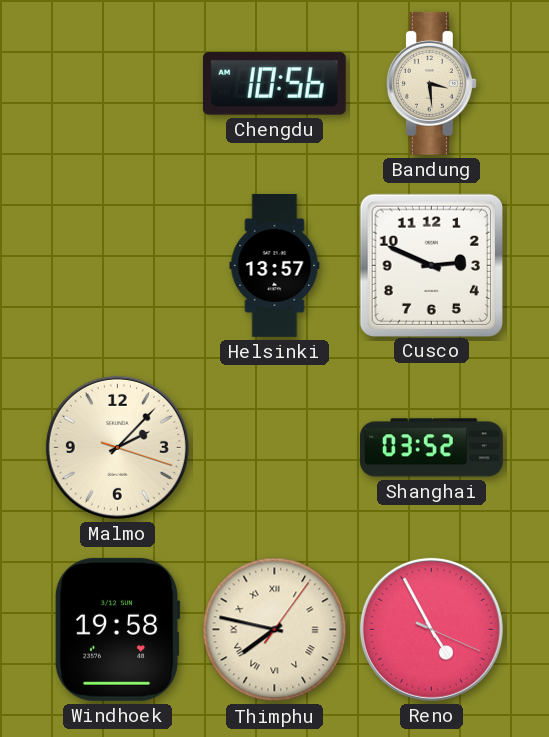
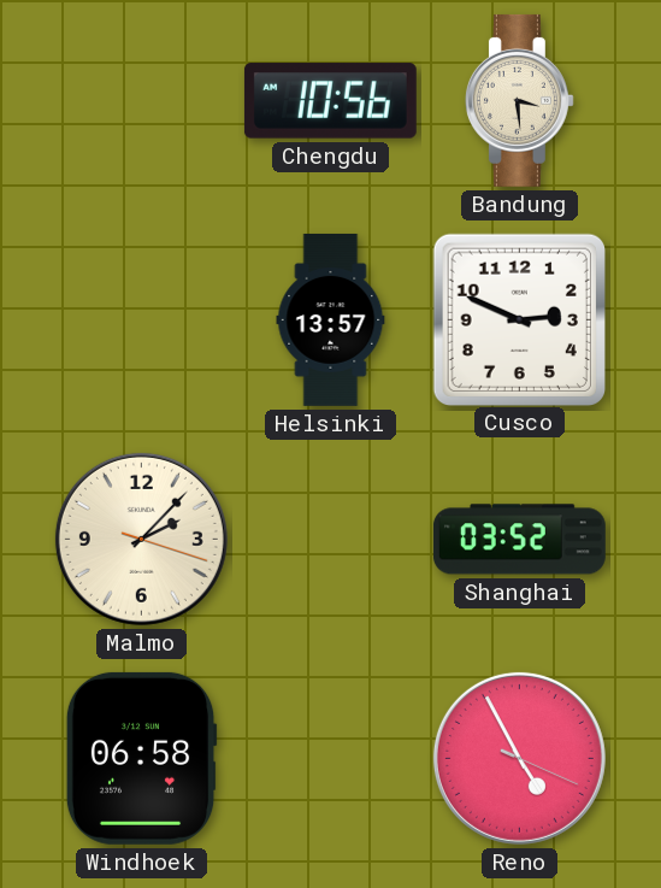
Windhoek: 19:58 -> 06:58
Thimphu: 7:47 -> none
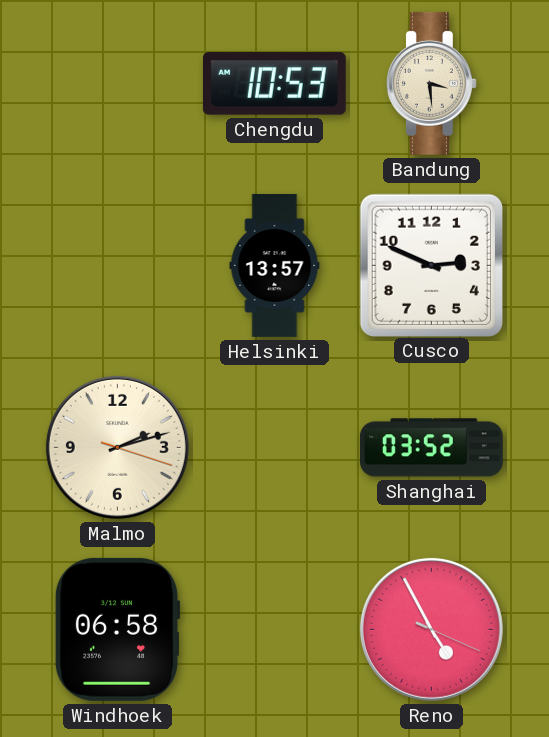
Chengdu: 10:56 -> 10:53
Malmo: 2:07 -> 2:12
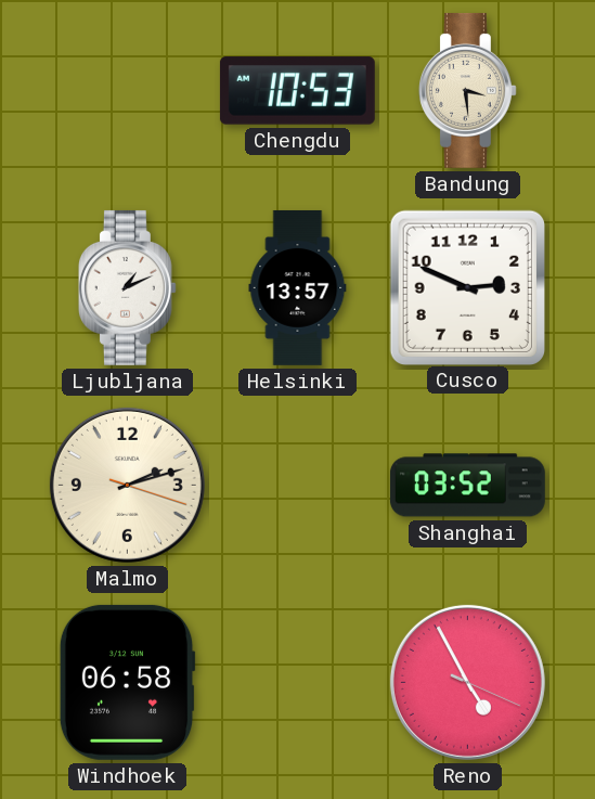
Ljubljana: none -> 1:11
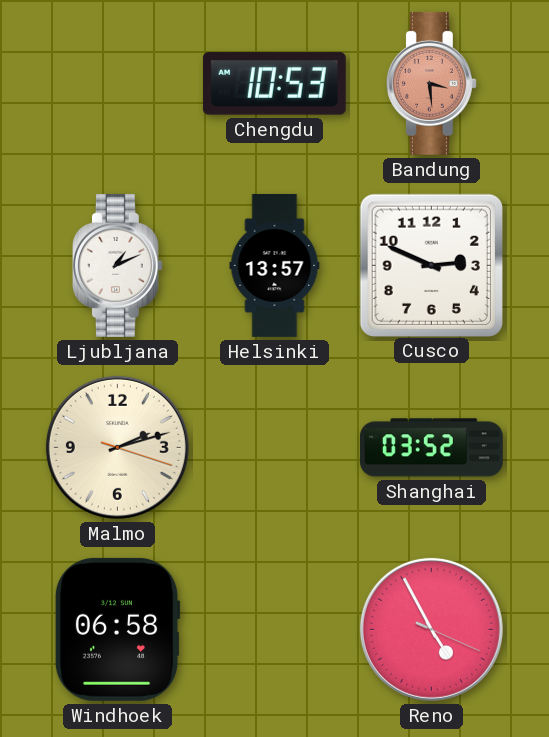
Bandung dial: cream -> salmon
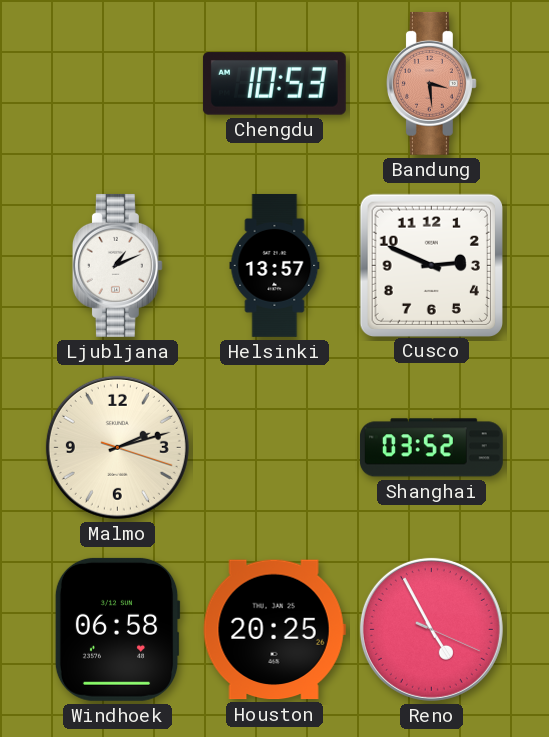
Houston: none -> 20:25
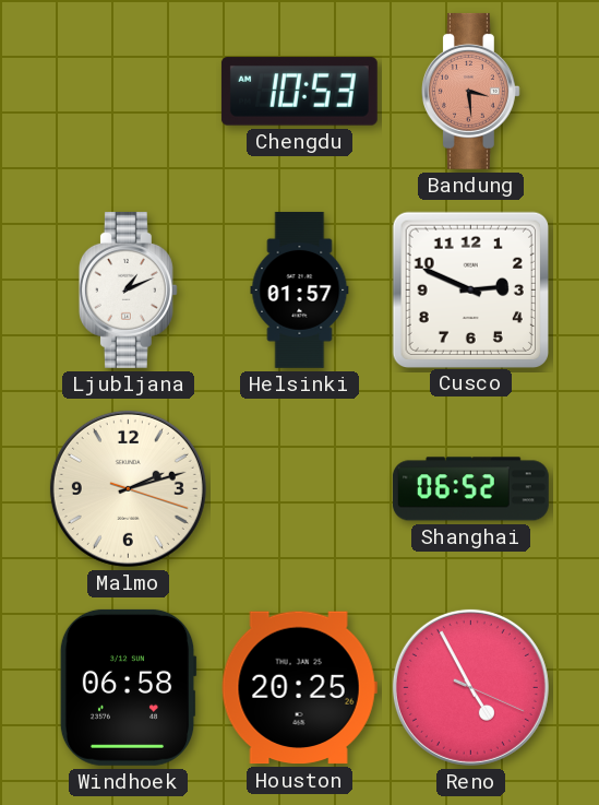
Helsinki: 13:57 -> 01:57
Shanghai: 03:52 -> 06:52
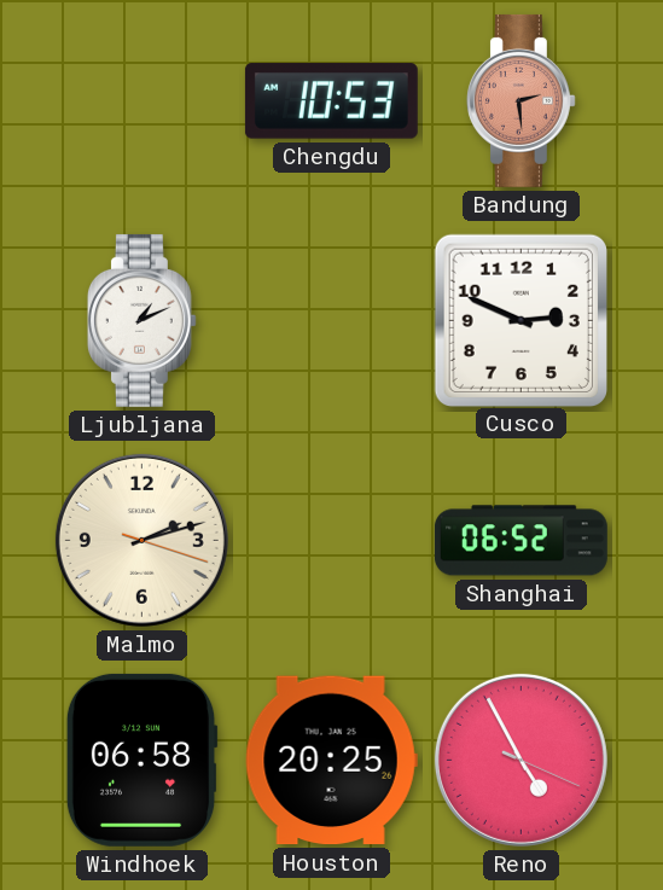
Bandung: 3:29 -> 2:29
Helsinki: 01:57 -> none
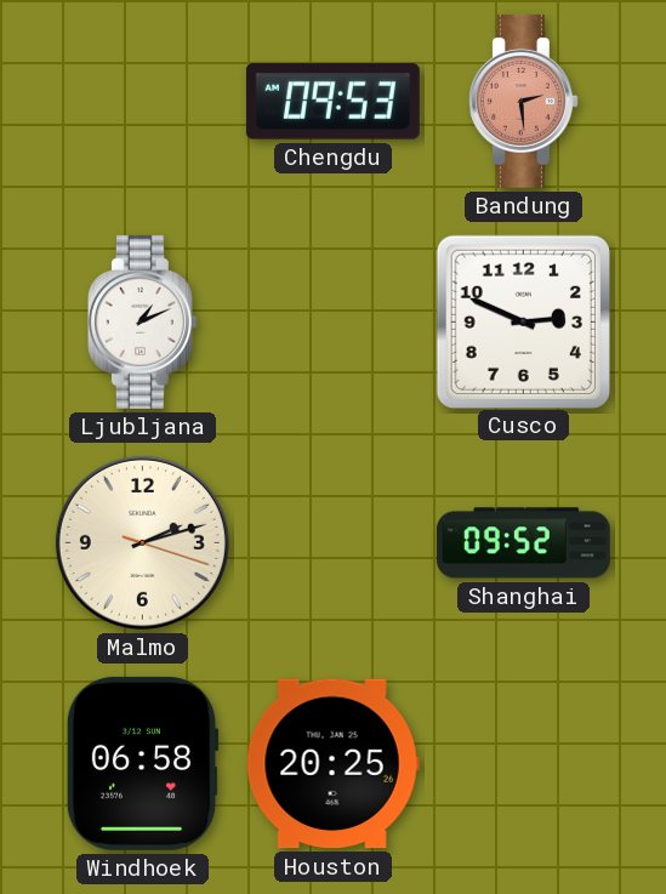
Chengdu: 10:53 -> 09:53
Shanghai: 06:52 -> 09:52
Reno: 4:55 -> none
